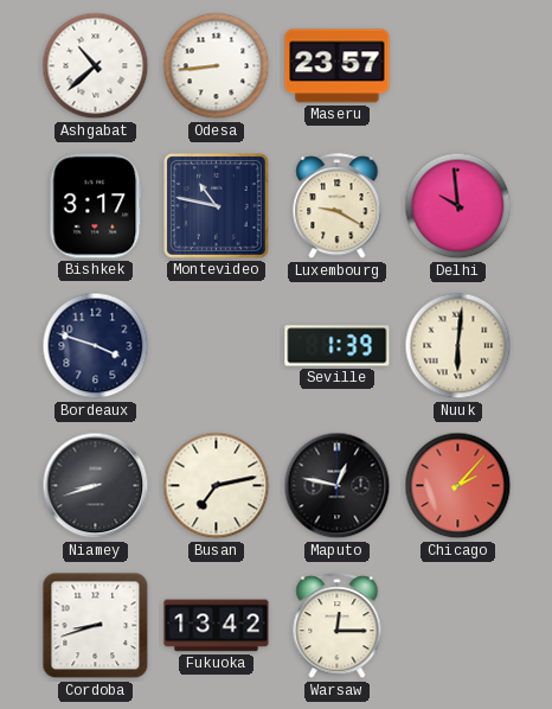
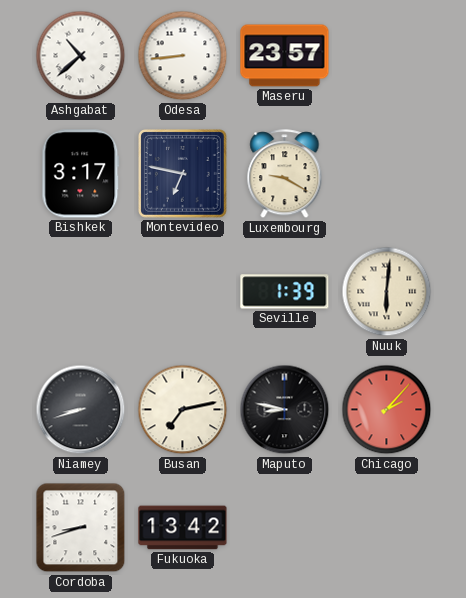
Montevideo: 10:47 -> 6:47
Delhi: 9:59 -> none
Bordeaux: 3:48 -> none
Maputo: 12:47 -> 8:47
Warsaw: 12:15 -> none
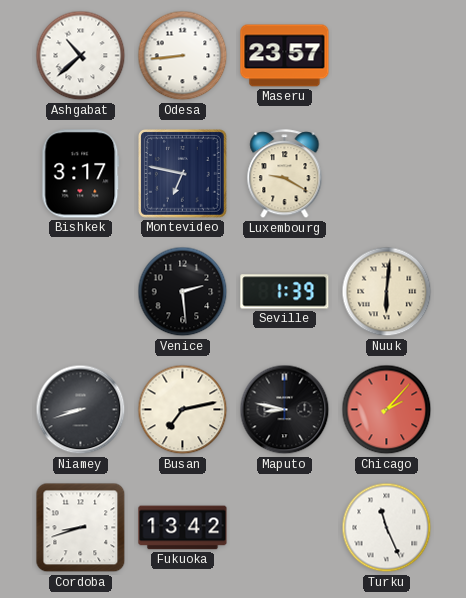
Venice: none -> 2:29
Turku: none -> 11:26
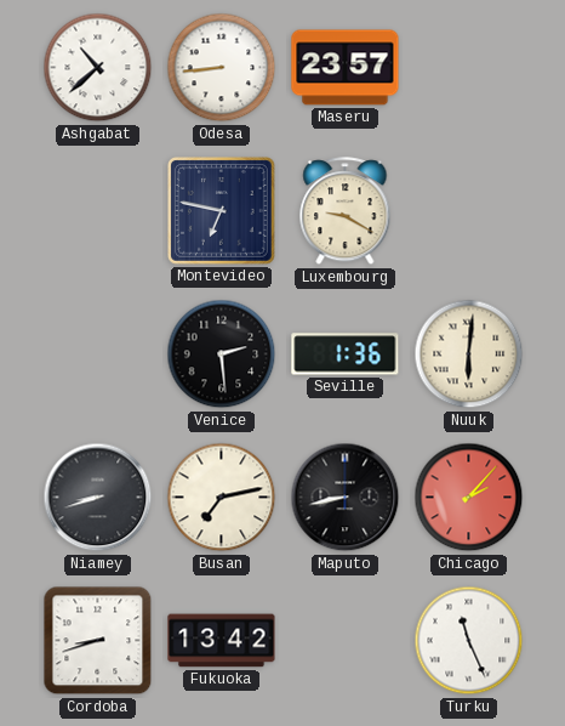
Bishkek: 3:17 -> none
Seville: 1:39 -> 1:36
Maputo: 8:47 -> 8:43
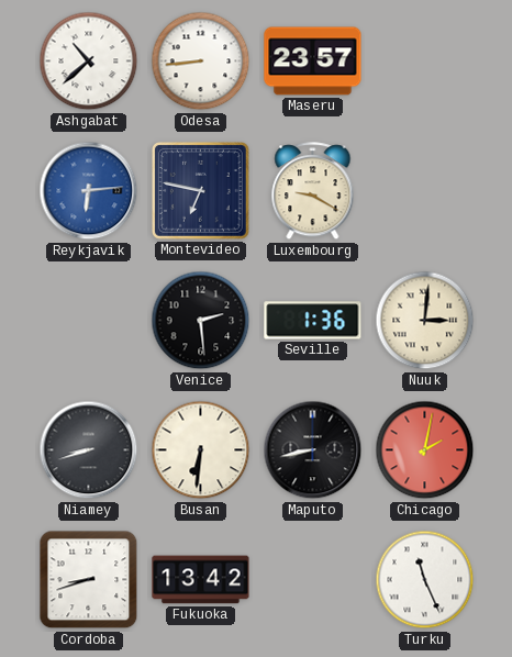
Reykjavik: none -> 6:14
Nuuk: 6:01 -> 3:01
Busan: 7:13 -> 6:31
Chicago: 2:07 -> 2:02
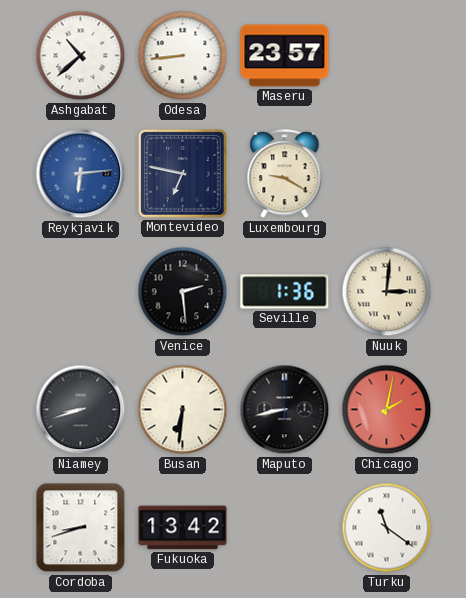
Turku: 11:26 -> 11:21
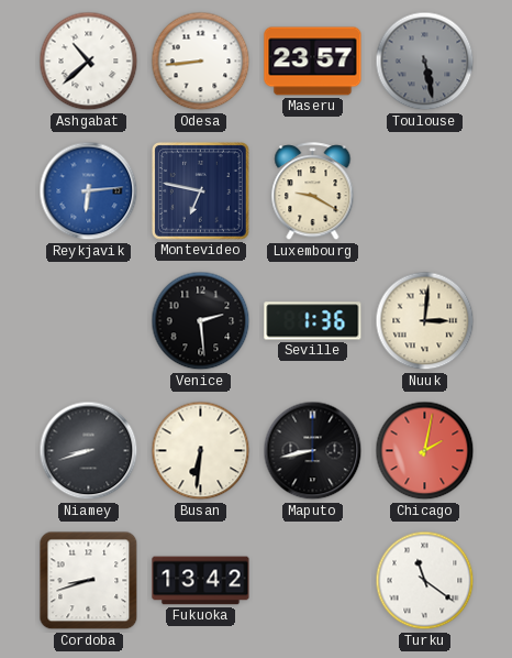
Toulouse: none -> 5:28
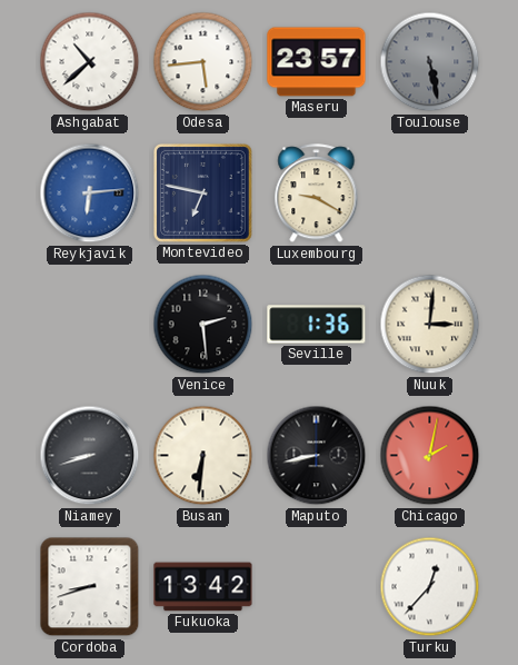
Odesa: 8:44 -> 5:44
Turku: 11:21 -> 12:37
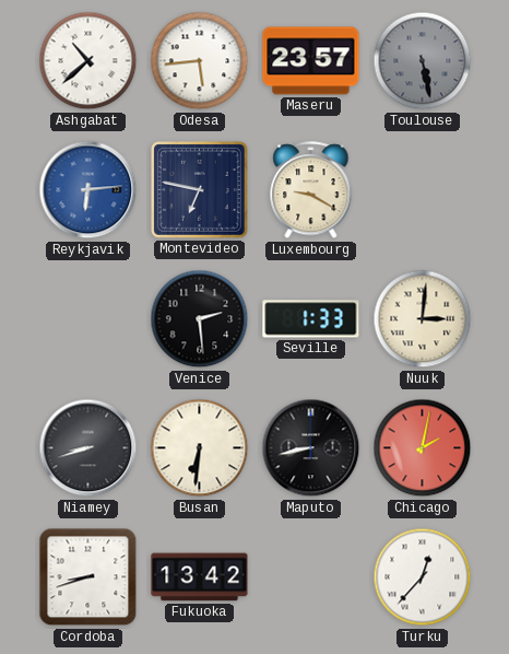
Seville: 1:36 -> 1:33
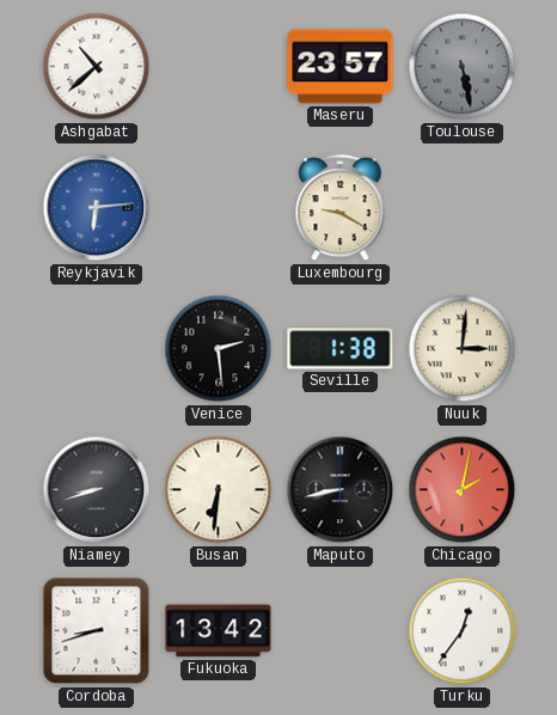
Odesa: 5:44 -> none
Montevideo: 6:47 -> none
Seville: 1:33 -> 1:38
Turku: 12:37 -> 12:36
